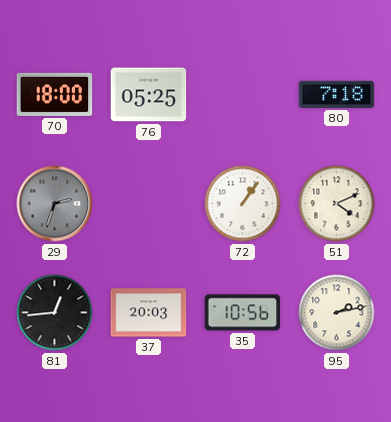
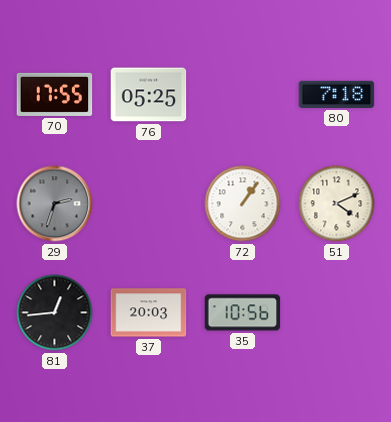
70: 18:00 -> 17:55
95: 2:13 -> none
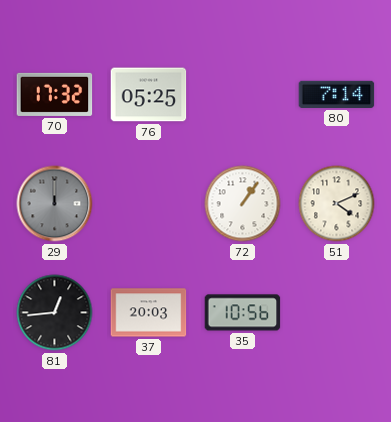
70: 17:55 -> 17:32
80: 7:18 -> 7:14
29: 2:33 -> 12:00
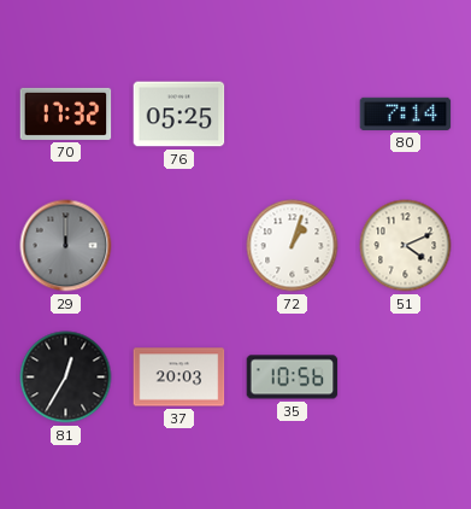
72: 1:06 -> 1:03
81: 12:44 -> 12:35
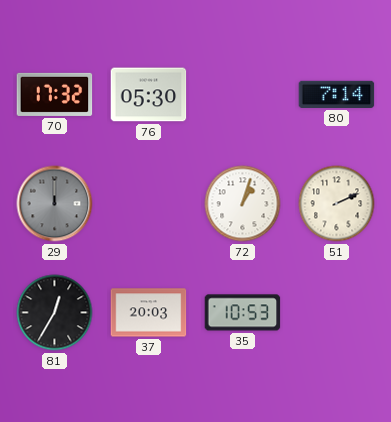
76: 05:25 -> 05:30
51: 4:11 -> 2:11
35: 10:56 -> 10:53
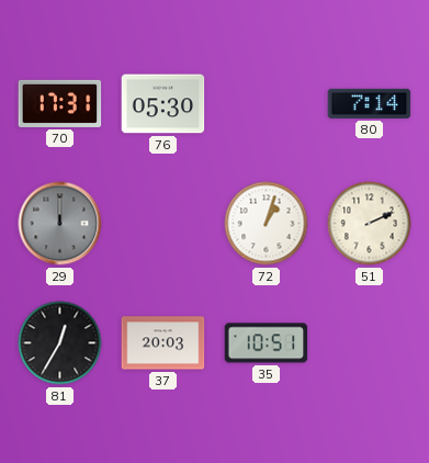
70: 17:32 -> 17:31
35: 10:53 -> 10:51
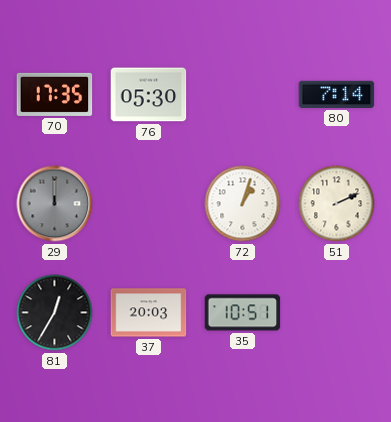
70: 17:31 -> 17:35
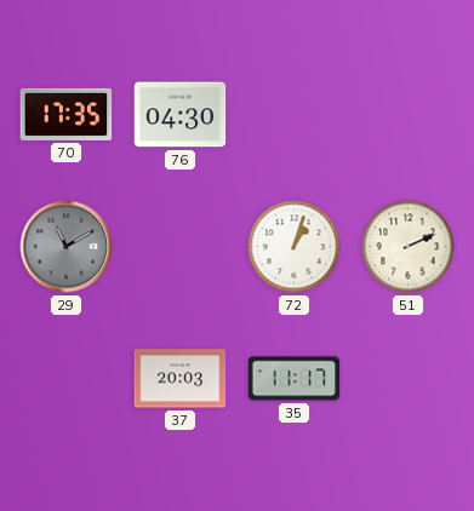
76: 05:30 -> 04:30
80: 7:14 -> none
29: 12:00 -> 11:10
81: 12:35 -> none
35: 10:51 -> 11:17
